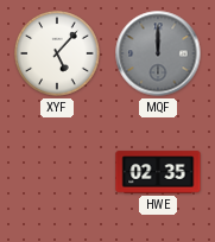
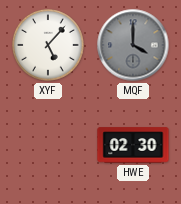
MQF: 12:00 -> 4:00
HWE: 02:35 -> 02:30
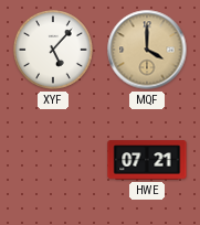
MQF dial: grey -> champagne
HWE: 02:30 -> 07:21
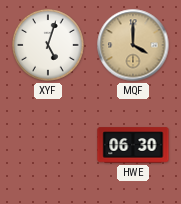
XYF: 5:07 -> 5:03
HWE: 07:21 -> 06:30
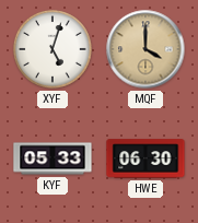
KYF: none -> 05:33
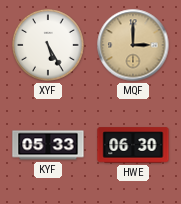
XYF: 5:03 -> 5:25
MQF: 4:00 -> 3:00
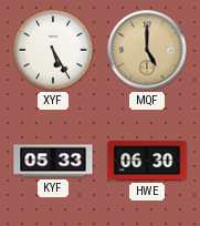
MQF: 3:00 -> 5:00
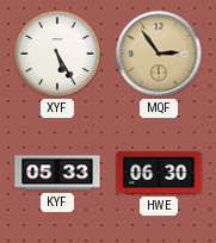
MQF: 5:00 -> 2:54
